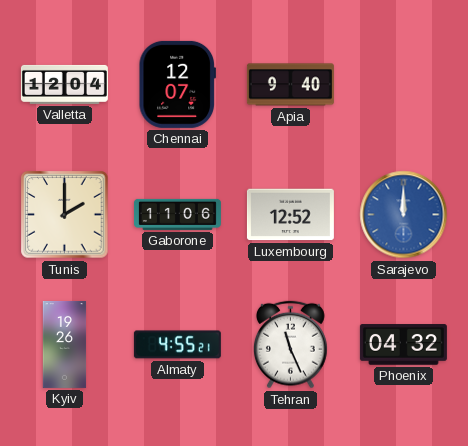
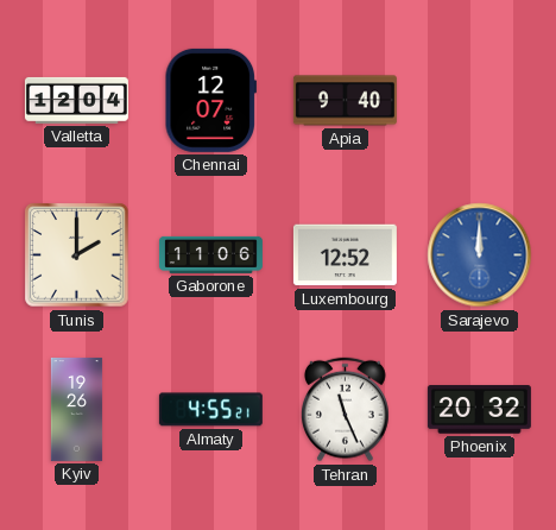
Phoenix: 04:32 -> 20:32
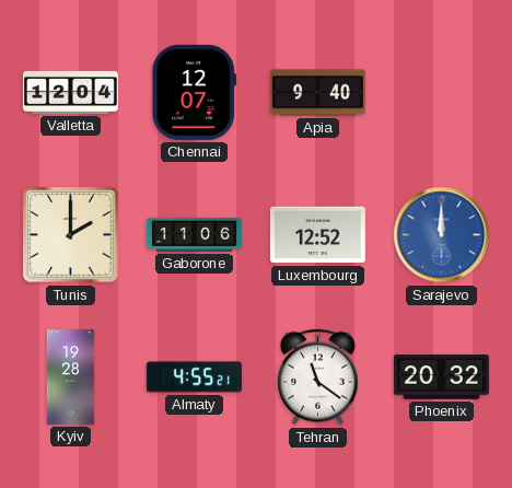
Kyiv: 19:26 -> 19:28
Tehran: 11:26 -> 11:21
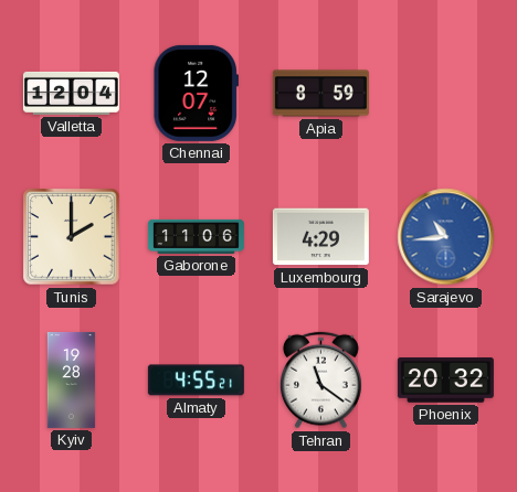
Apia: 9:40 -> 8:59
Luxembourg: 12:52 -> 4:29
Sarajevo: 12:00 -> 10:44
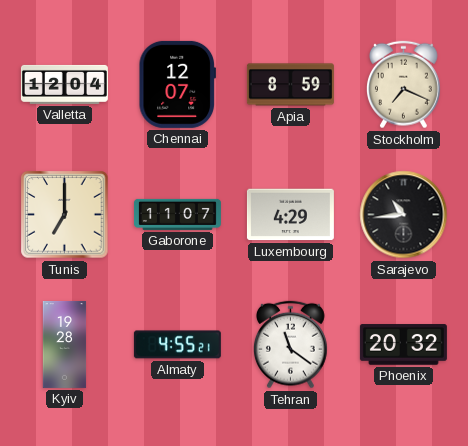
Stockholm: none -> 7:19
Tunis: 2:00 -> 7:00
Gaborone: 11:06 -> 11:07
Sarajevo dial: blue -> black
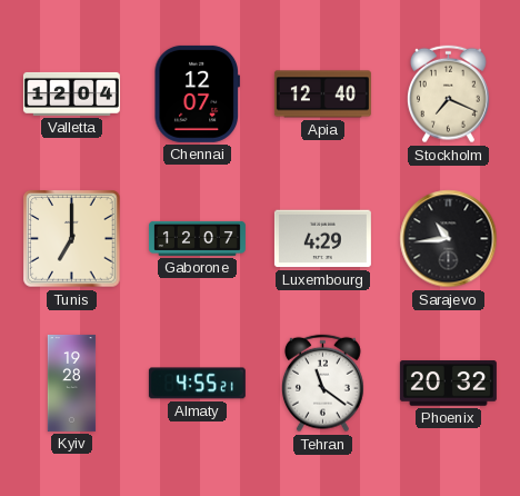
Apia: 8:59 -> 12:40
Gaborone: 11:07 -> 12:07
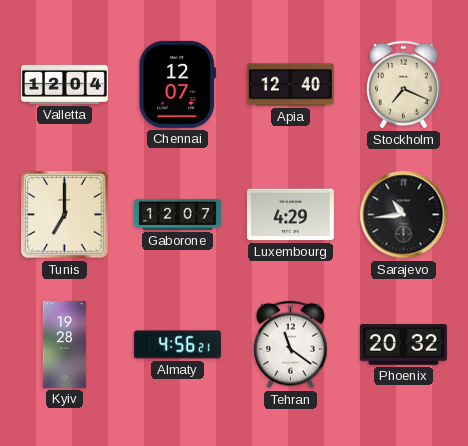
Almaty: 4:55 -> 4:56
